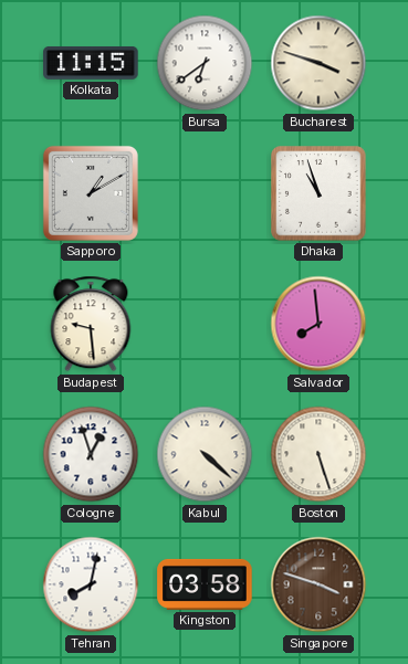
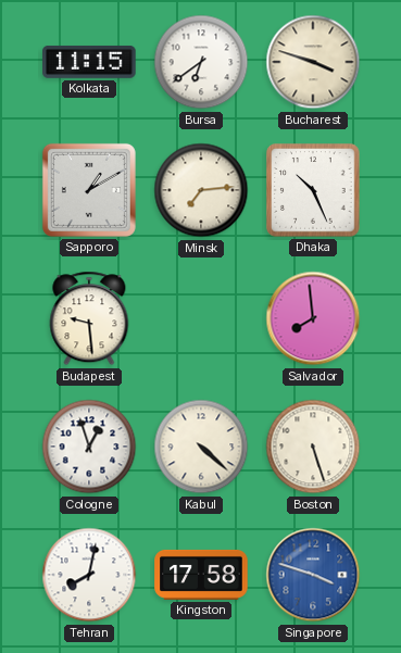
Minsk: none -> 7:14
Dhaka: 10:57 -> 10:26
Kingston: 03:58 -> 17:58
Singapore dial: brown -> blue
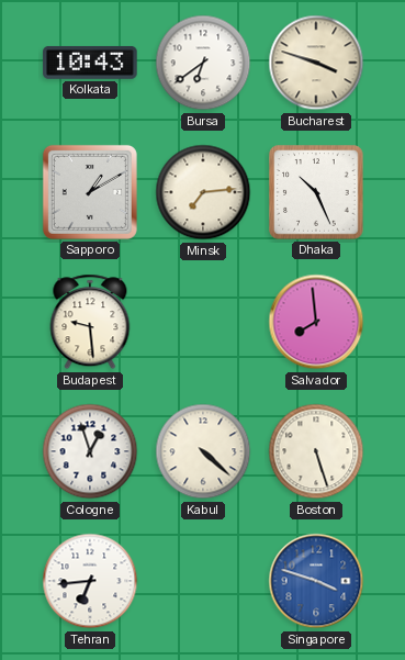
Kolkata: 11:15 -> 10:43
Tehran: 8:02 -> 6:44
Kingston: 17:58 -> none
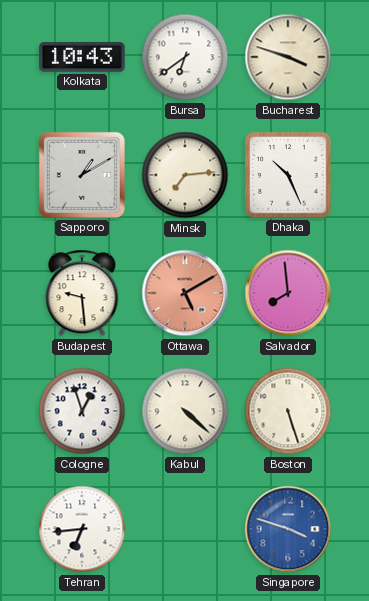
Ottawa: none -> 5:10
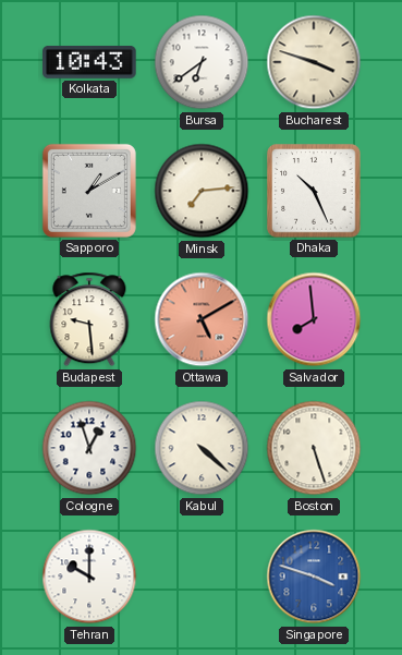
Tehran: 6:44 -> 10:00
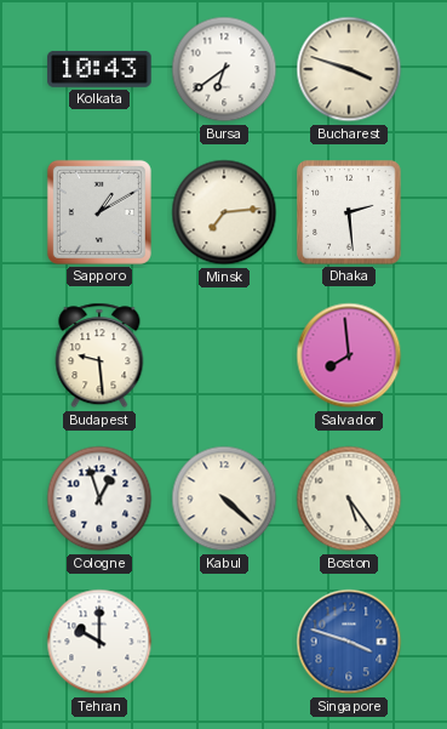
Dhaka: 10:26 -> 2:29
Ottawa: 5:10 -> none
Boston: 5:27 -> 5:24
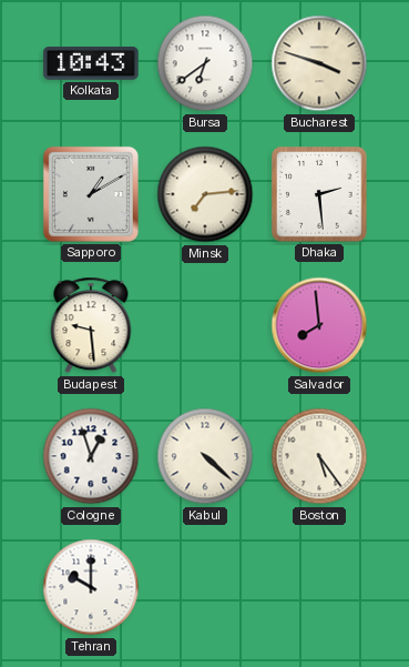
Singapore: 3:48 -> none
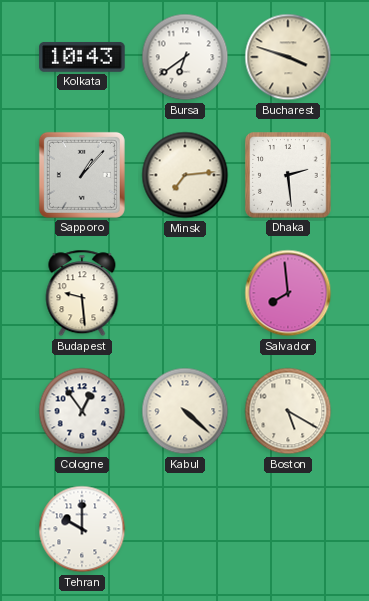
Sapporo: 1:10 -> 1:07
Cologne: 12:57 -> 12:54
Boston: 5:24 -> 5:20
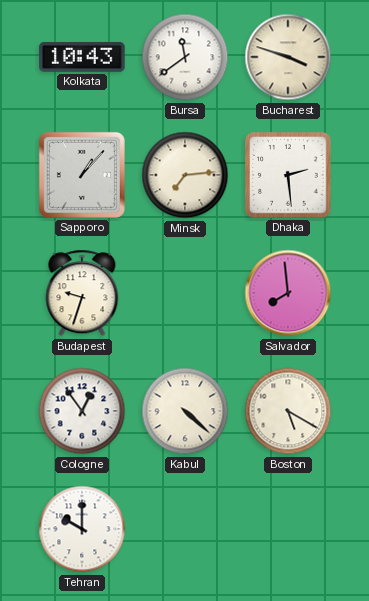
Bursa: 6:39 -> 11:39
Budapest: 9:29 -> 9:33
